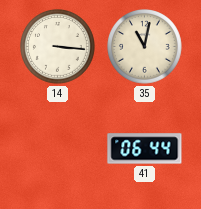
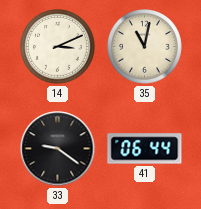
14: 3:16 -> 3:11
33: none -> 9:21
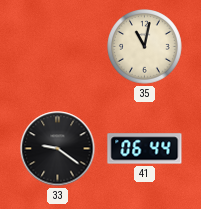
14: 3:11 -> none
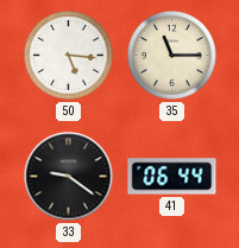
50: none -> 5:16
35: 11:02 -> 11:15
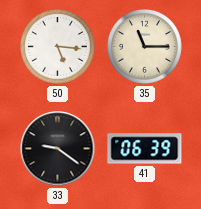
41: 06:44 -> 06:39
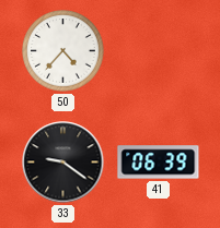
50: 5:16 -> 4:37
35: 11:15 -> none
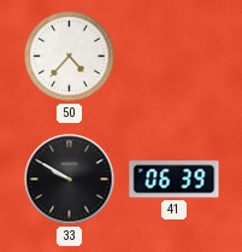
33: 9:21 -> 9:50
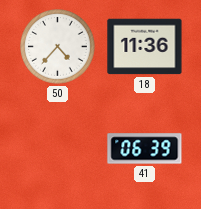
18: none -> 11:36
33: 9:50 -> none
